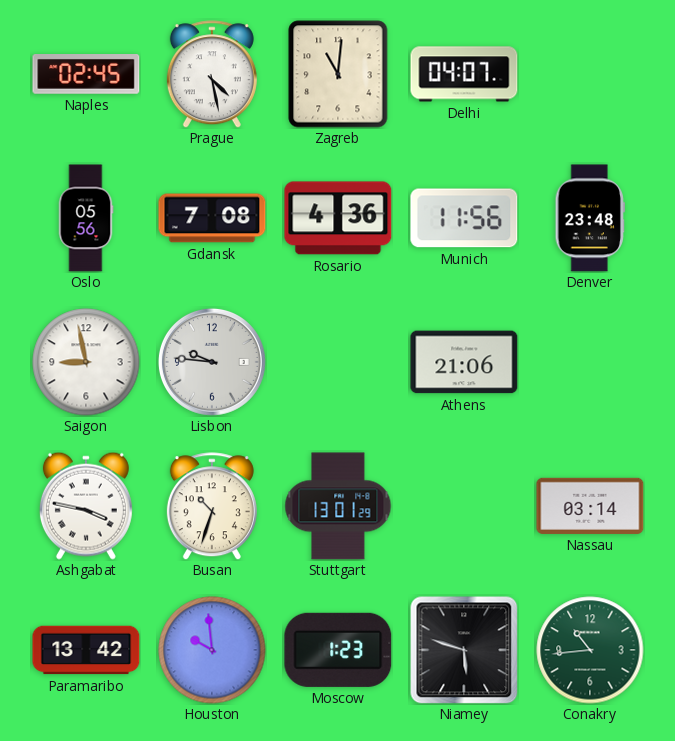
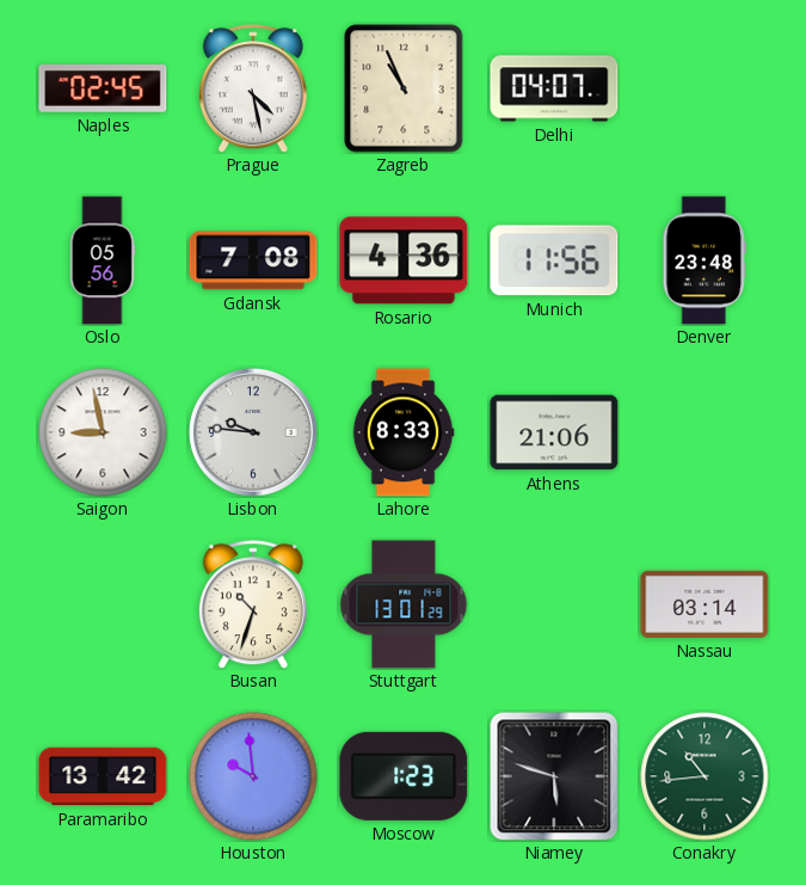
Zagreb: 11:01 -> 10:56
Lahore: none -> 8:33
Ashgabat: 3:47 -> none
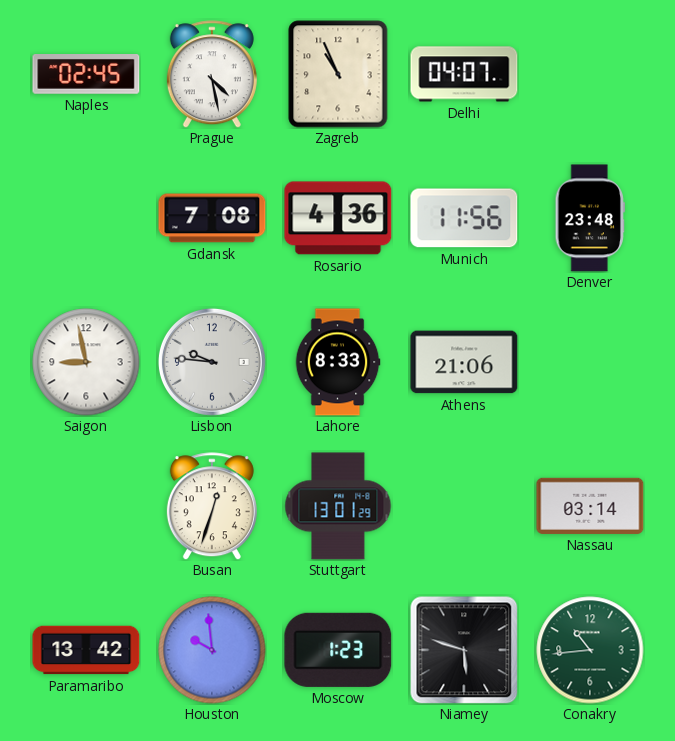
Oslo: 05:56 -> none
Busan: 10:33 -> 12:33
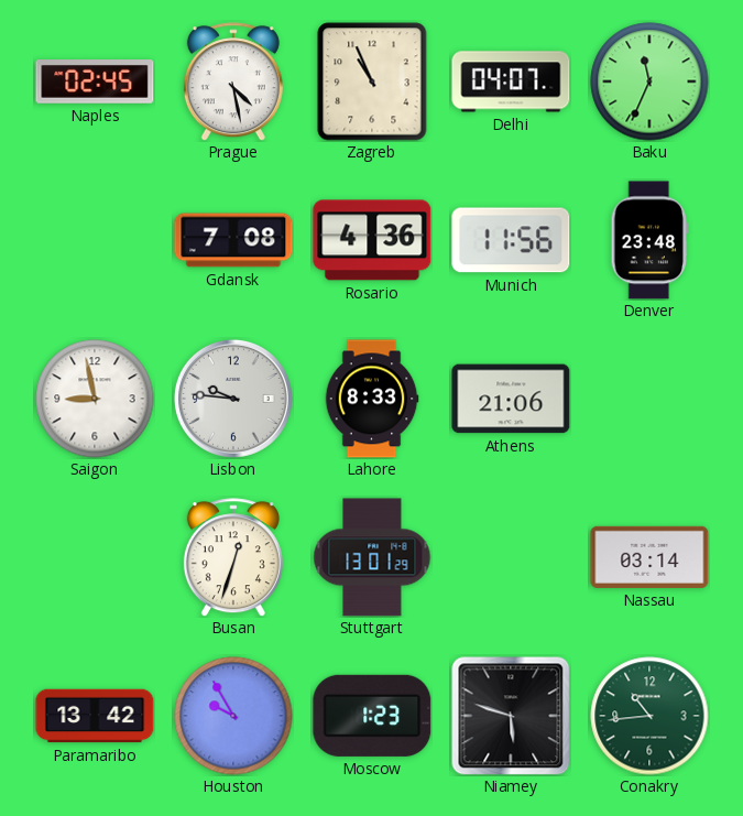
Baku: none -> 11:34
Houston: 9:59 -> 9:55
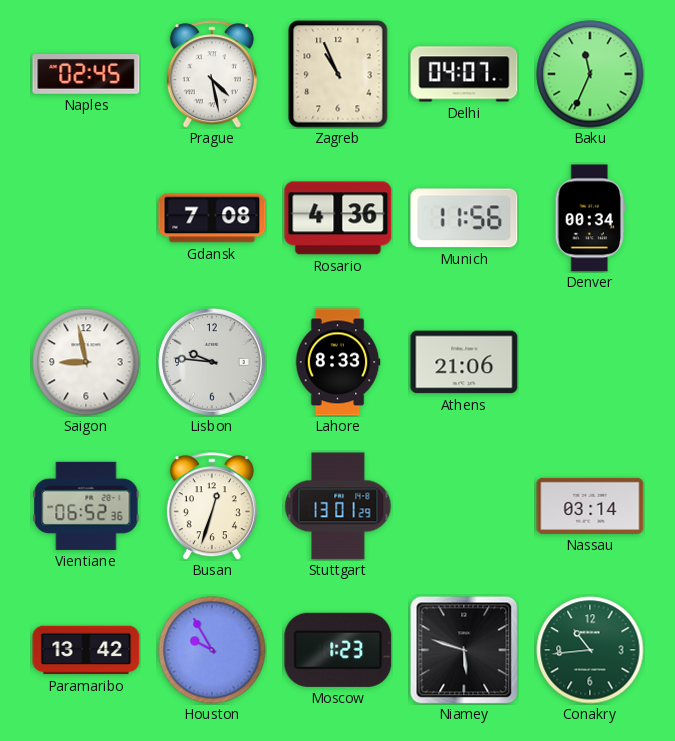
Denver: 23:48 -> 00:34
Vientiane: none -> 06:52
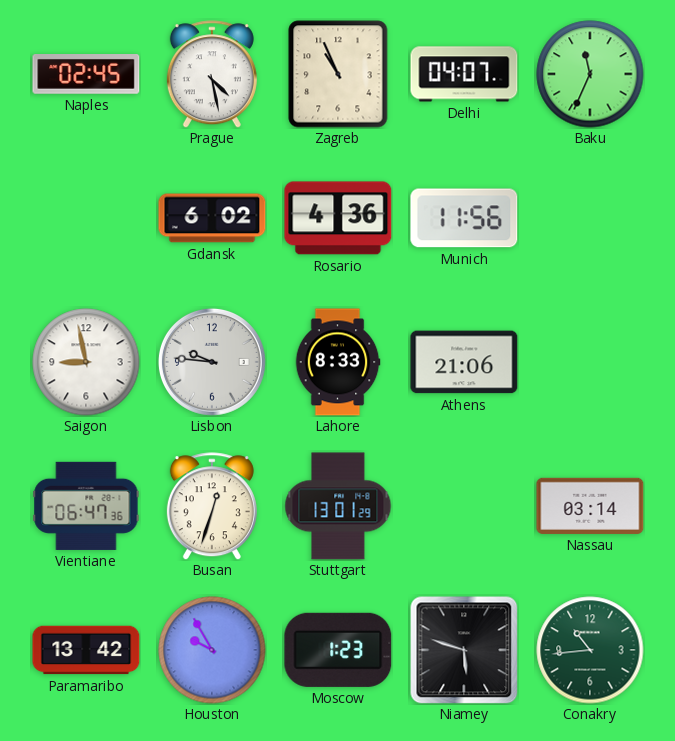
Gdansk: 7:08 -> 6:02
Denver: 00:34 -> none
Vientiane: 06:52 -> 06:47
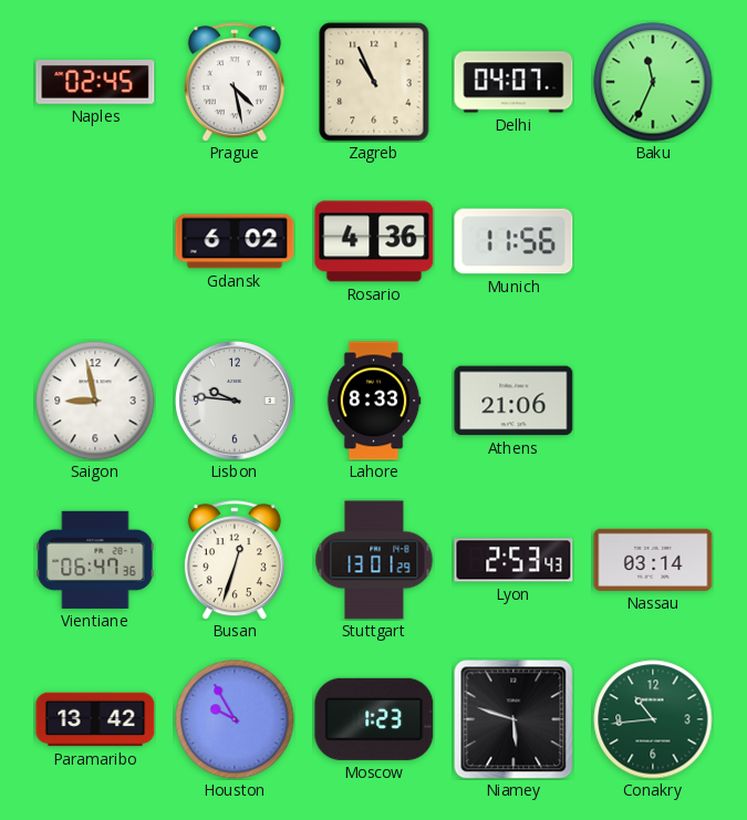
Lyon: none -> 2:53
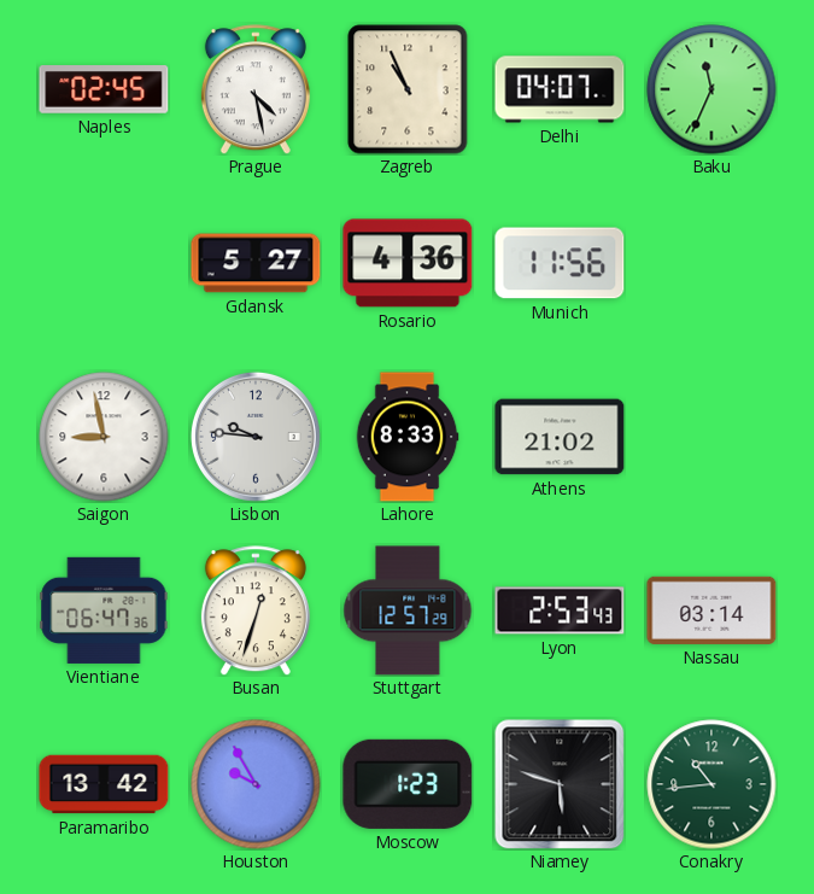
Gdansk: 6:02 -> 5:27
Athens: 21:06 -> 21:02
Stuttgart: 13:01 -> 12:57
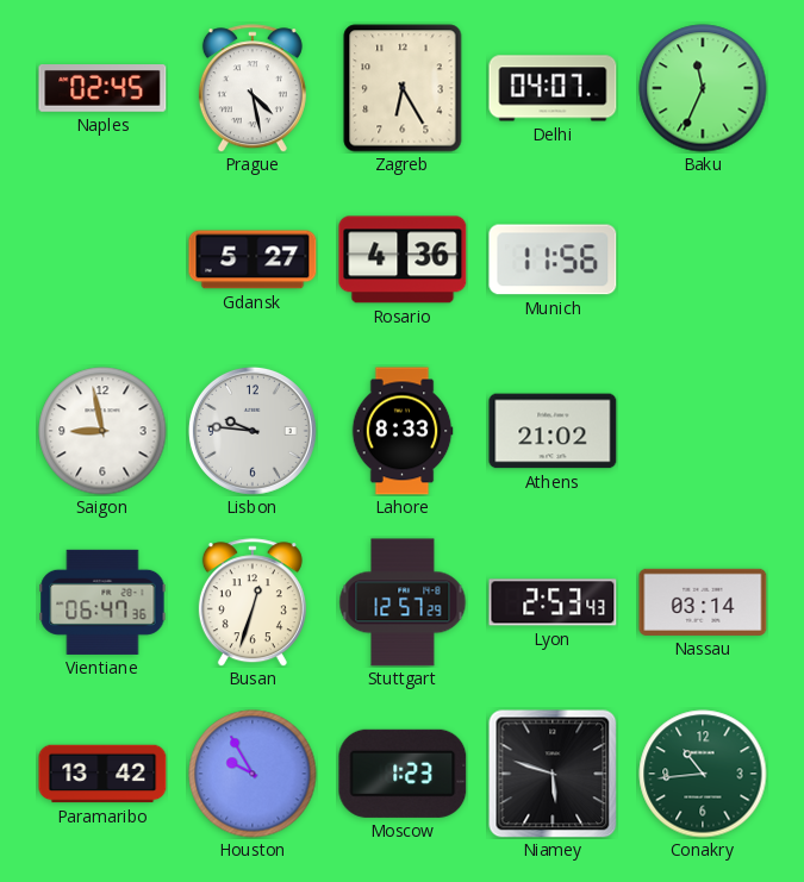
Zagreb: 10:56 -> 6:25
